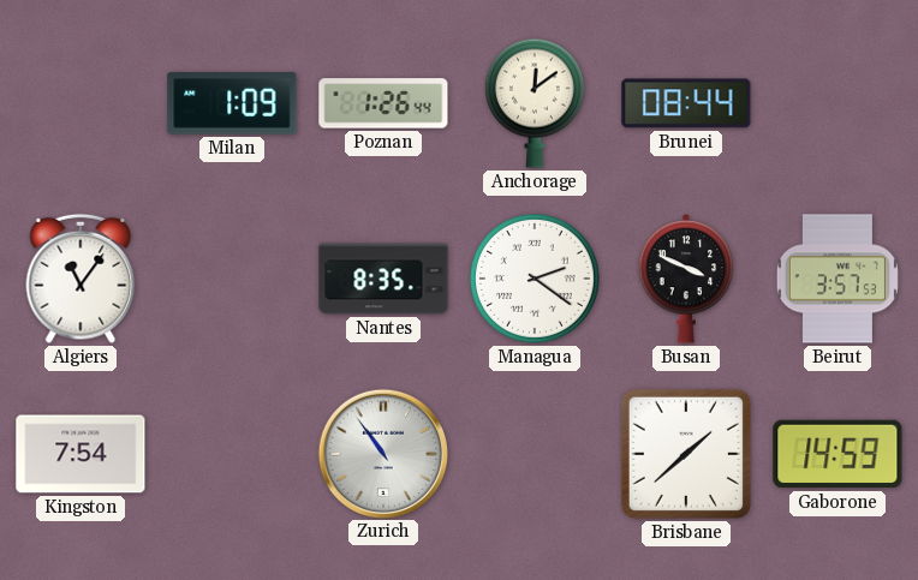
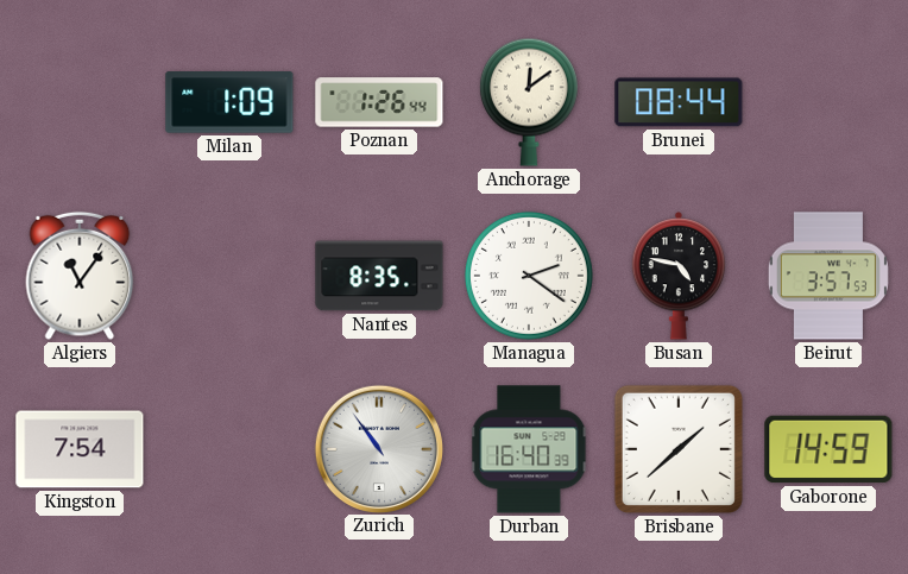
Busan: 3:49 -> 4:47
Durban: none -> 16:40
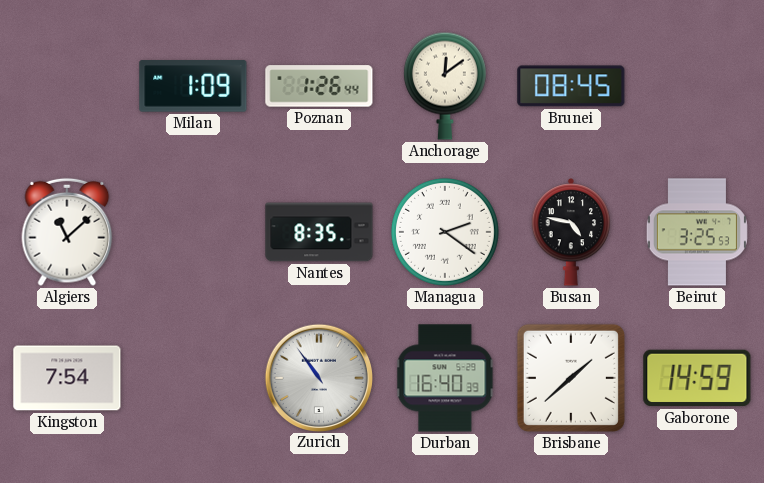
Brunei: 08:44 -> 08:45
Algiers: 11:06 -> 11:08
Beirut: 3:57 -> 3:25
